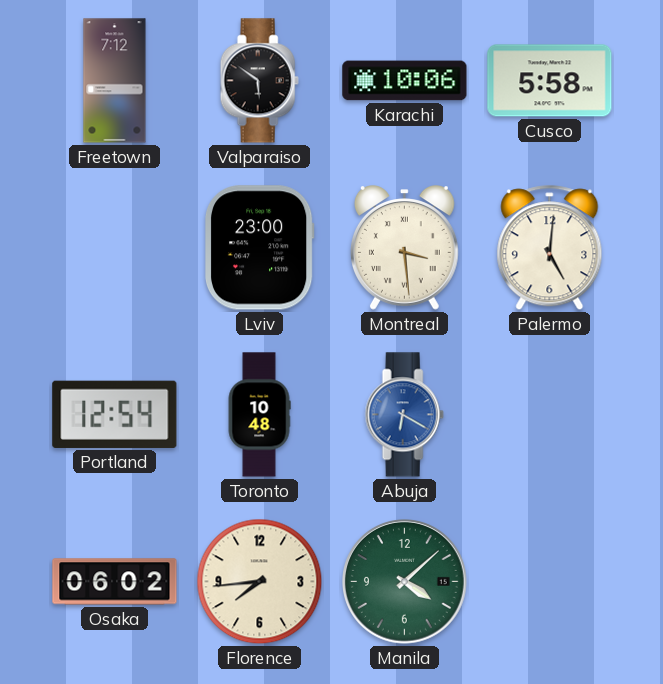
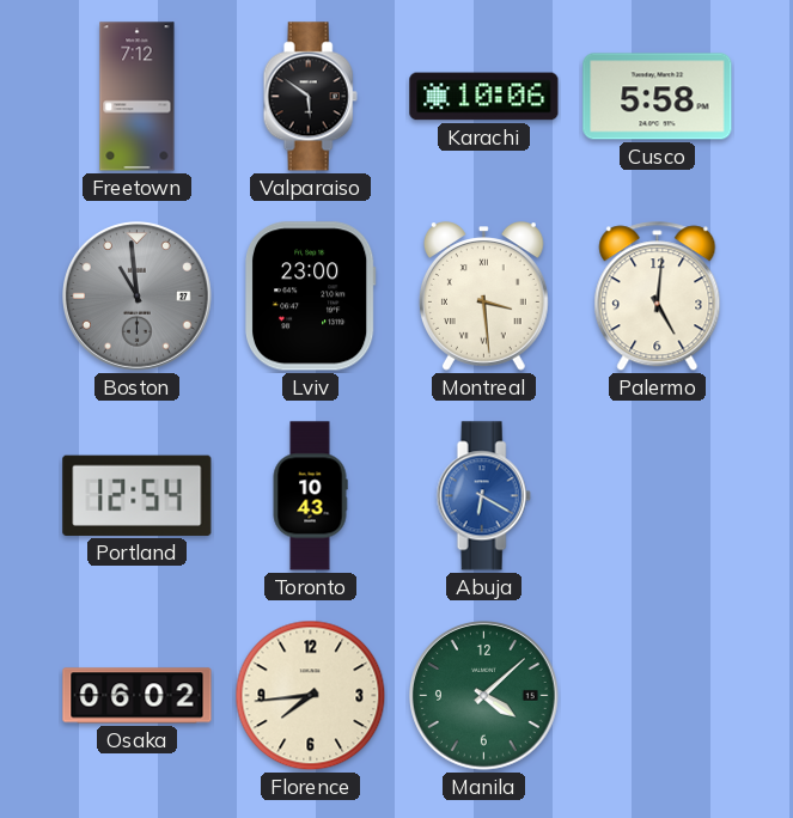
Boston: none -> 10:59
Toronto: 10:48 -> 10:43
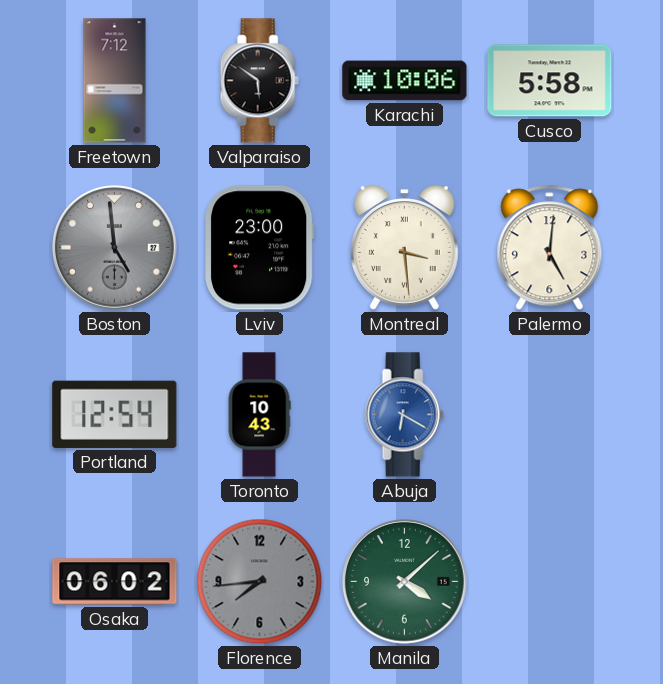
Boston: 10:59 -> 4:59
Florence dial: cream -> grey
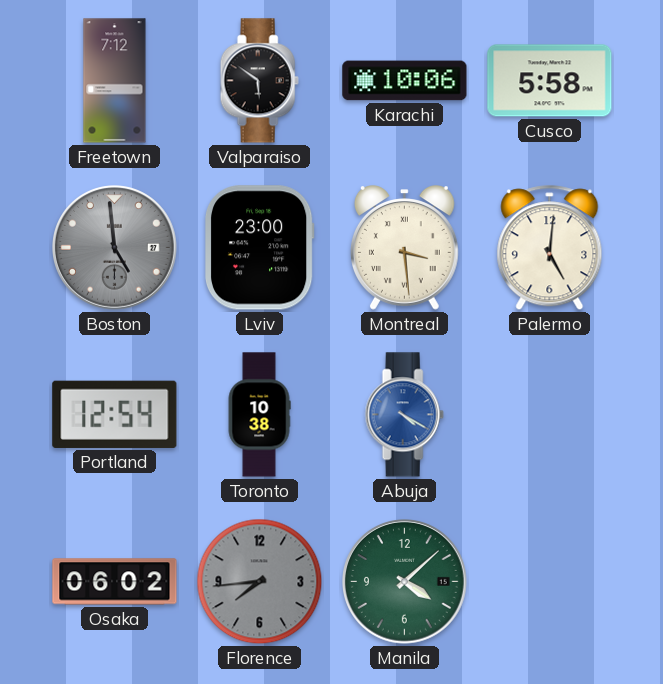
Toronto: 10:43 -> 10:38
Abuja: 6:20 -> 4:20
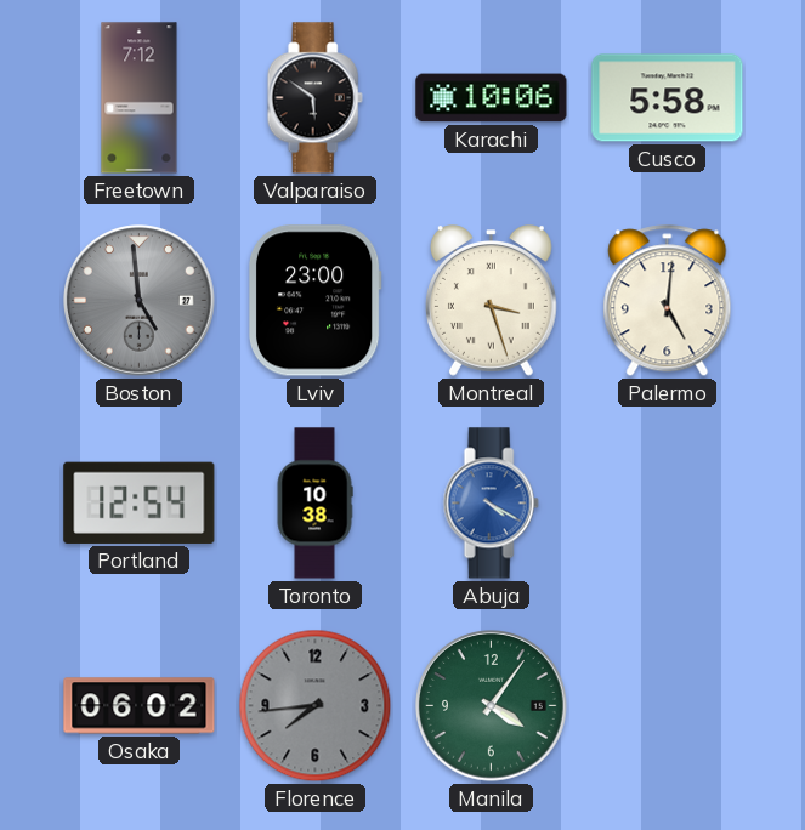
Montreal: 3:29 -> 3:27
Manila: 4:08 -> 4:06
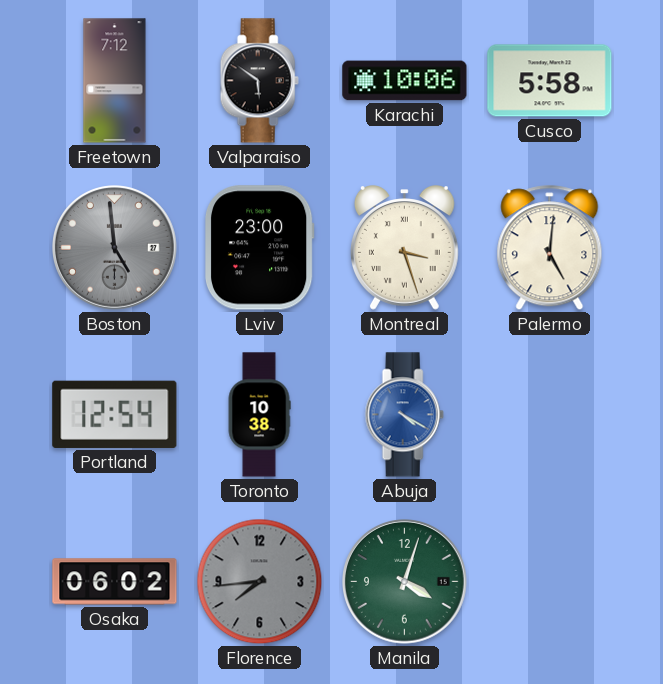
Manila: 4:06 -> 4:03
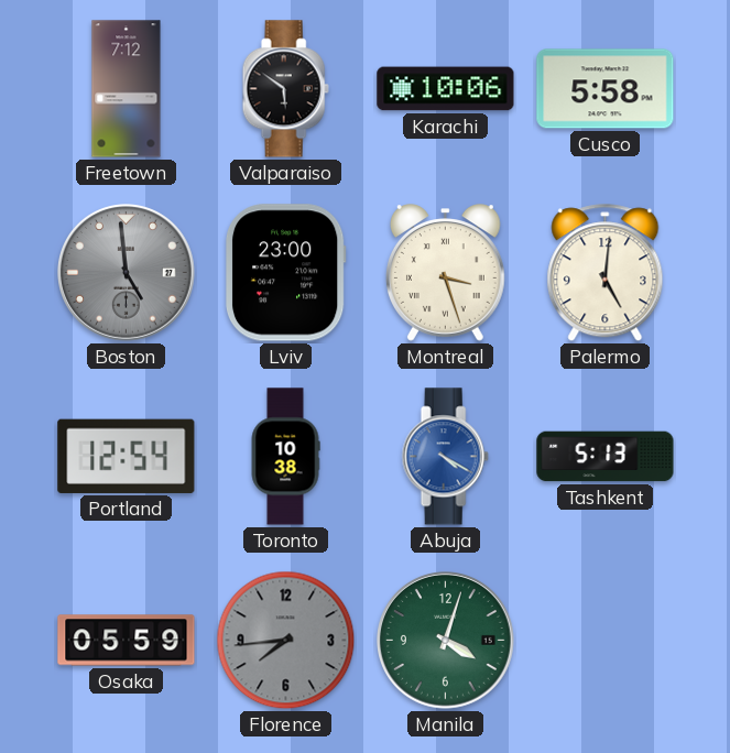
Tashkent: none -> 5:13
Osaka: 06:02 -> 05:59
